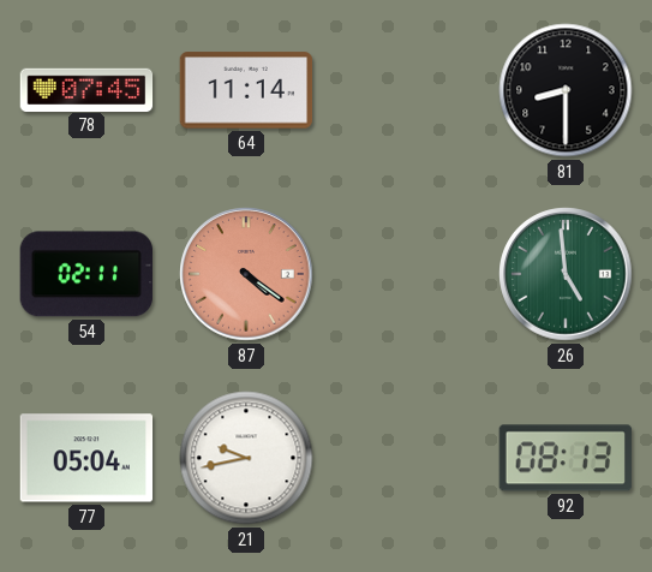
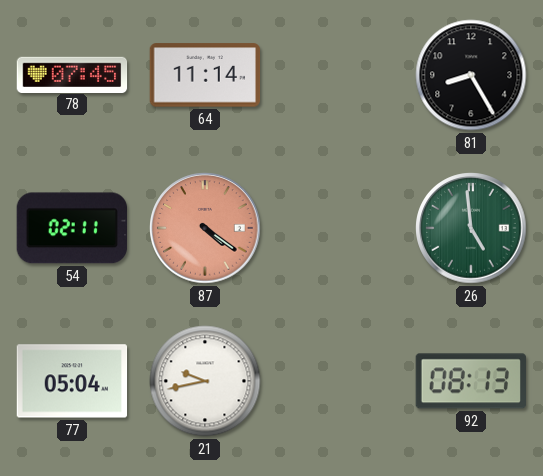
81: 8:30 -> 8:25
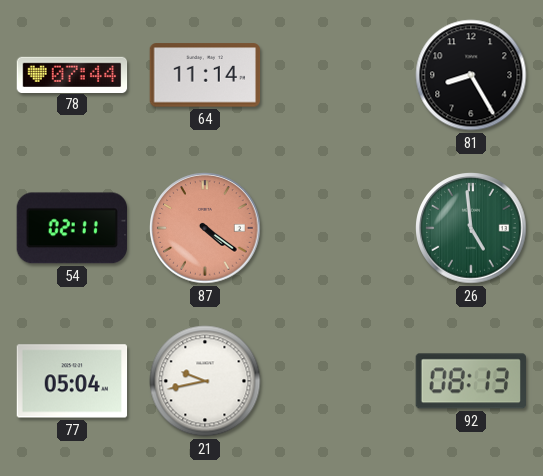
78: 07:45 -> 07:44
